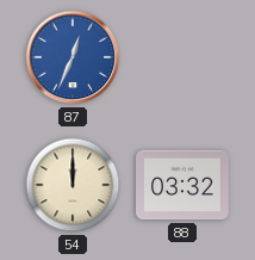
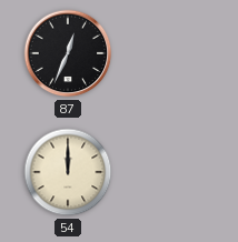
87 dial: blue -> black
88: 03:32 -> none
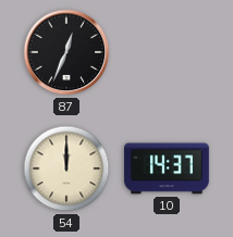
10: none -> 14:37
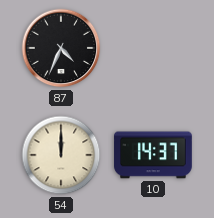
87: 12:34 -> 4:34
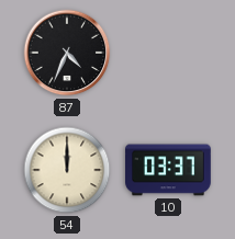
10: 14:37 -> 03:37
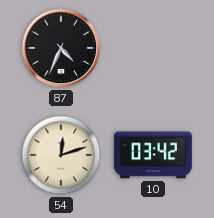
54: 12:00 -> 12:12
10: 03:37 -> 03:42
